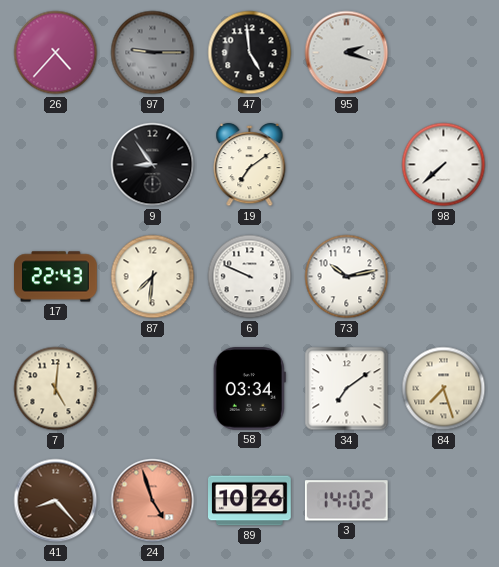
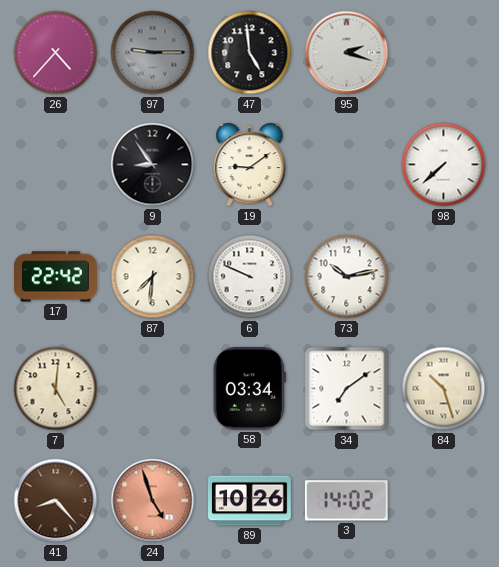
19: 7:09 -> 9:09
17: 22:43 -> 22:42
84: 7:27 -> 10:27
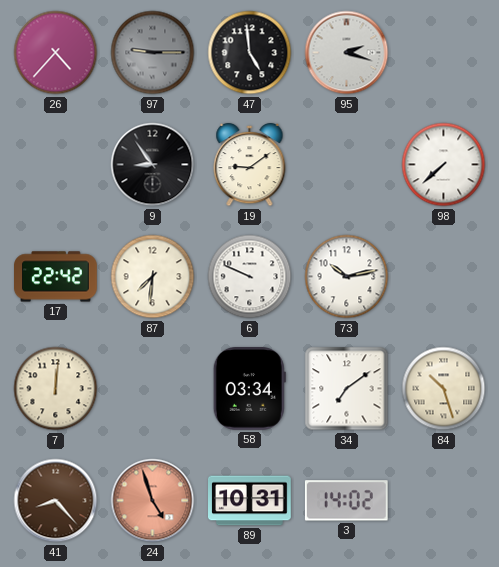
7: 5:01 -> 12:01
89: 10:26 -> 10:31
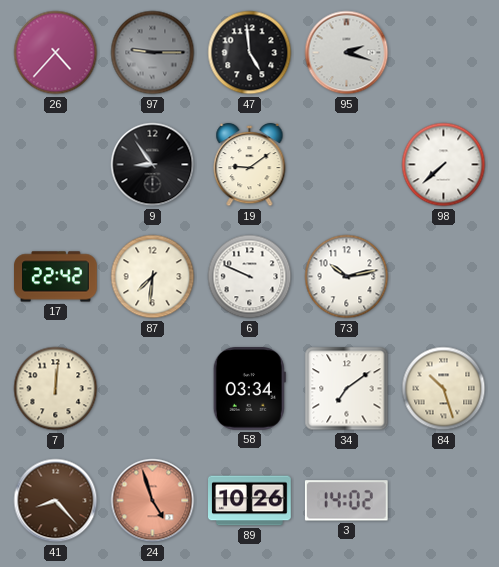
89: 10:31 -> 10:26
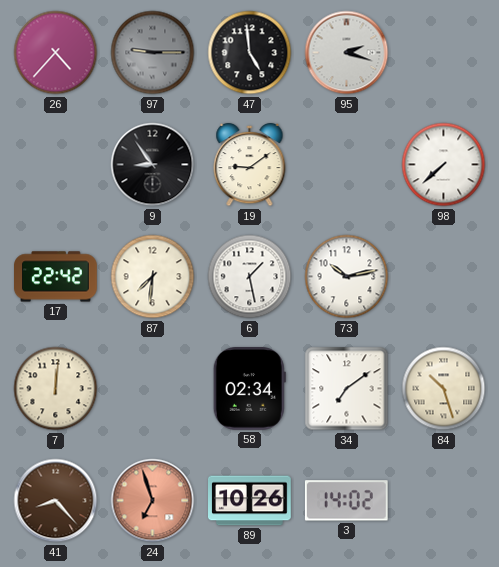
6: 9:49 -> 1:28
58: 03:34 -> 02:34
24: 4:57 -> 6:57
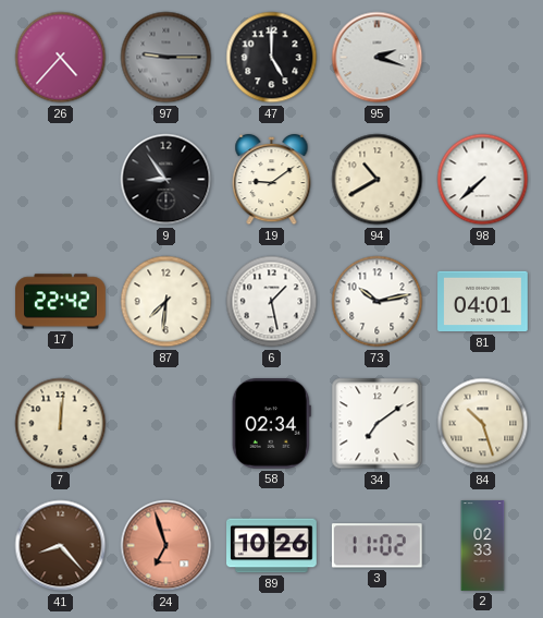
47: 4:59 -> 5:00
94: none -> 10:40
81: none -> 04:01
3: 14:02 -> 11:02
2: none -> 02:33
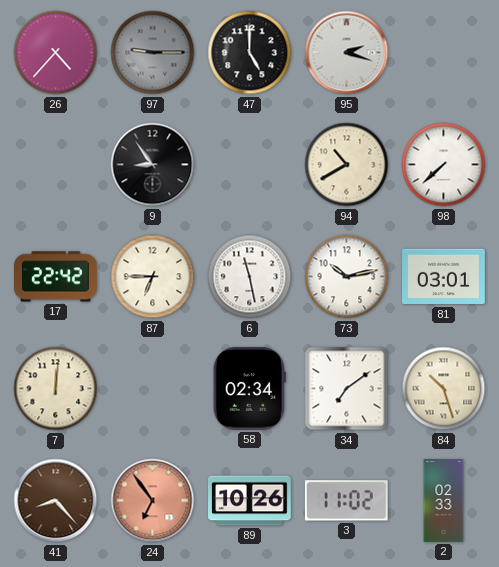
19: 9:09 -> none
87: 7:31 -> 6:45
6: 1:28 -> 11:28
81: 04:01 -> 03:01
24: 6:57 -> 6:54
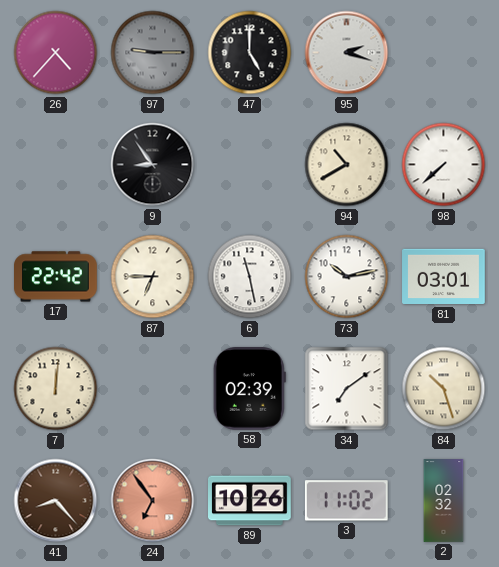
58: 02:34 -> 02:39
2: 02:33 -> 02:32
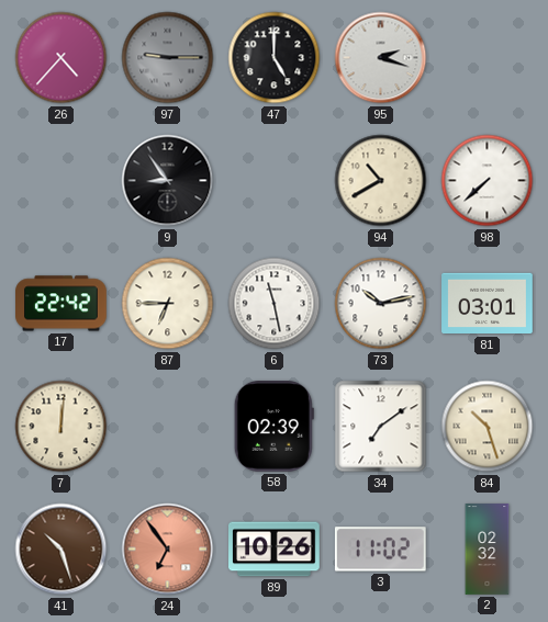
41: 8:23 -> 10:27
